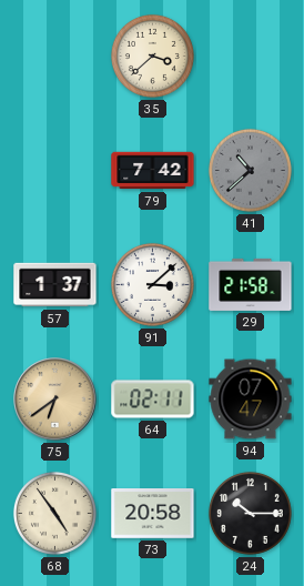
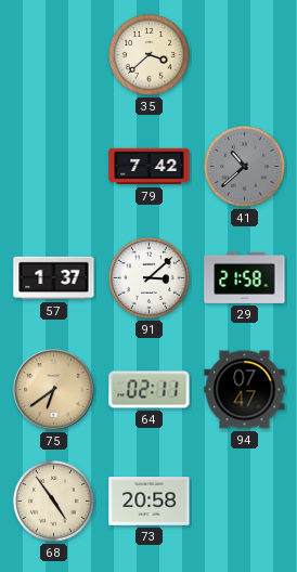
24: 10:15 -> none
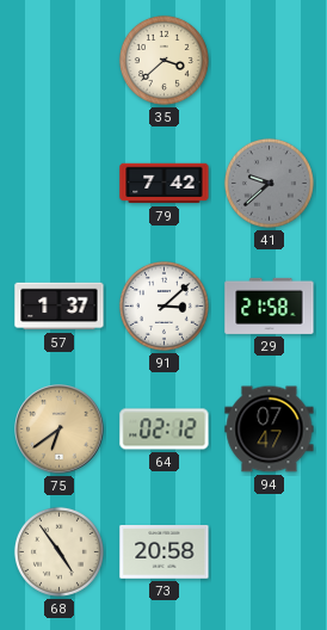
41: 10:38 -> 9:38
64: 02:11 -> 02:12
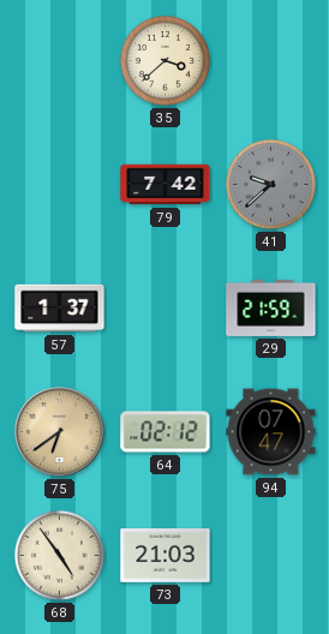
91: 3:08 -> none
29: 21:58 -> 21:59
73: 20:58 -> 21:03
